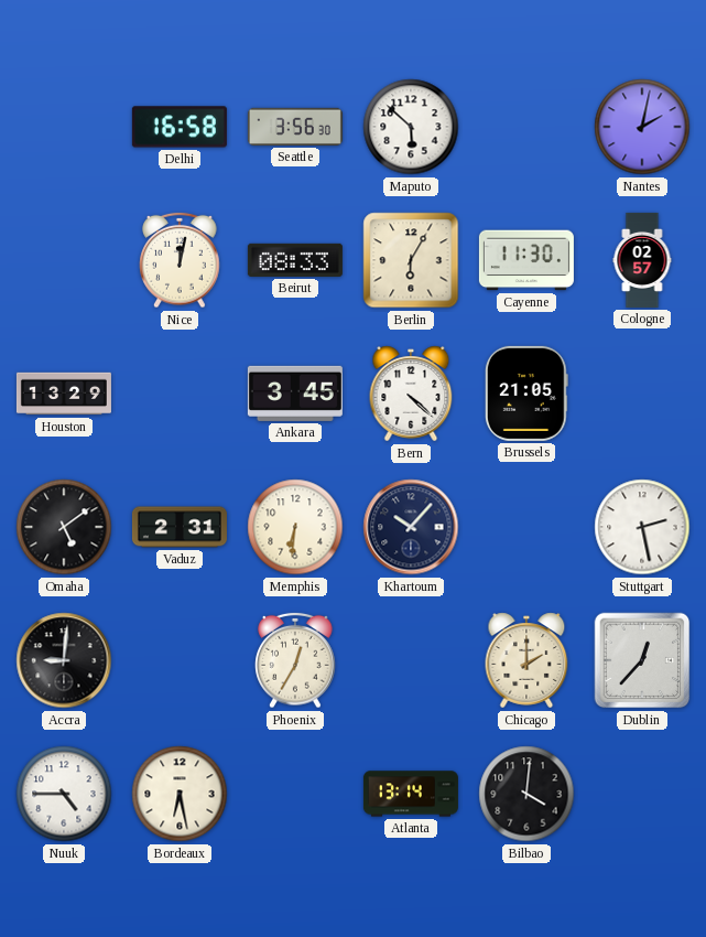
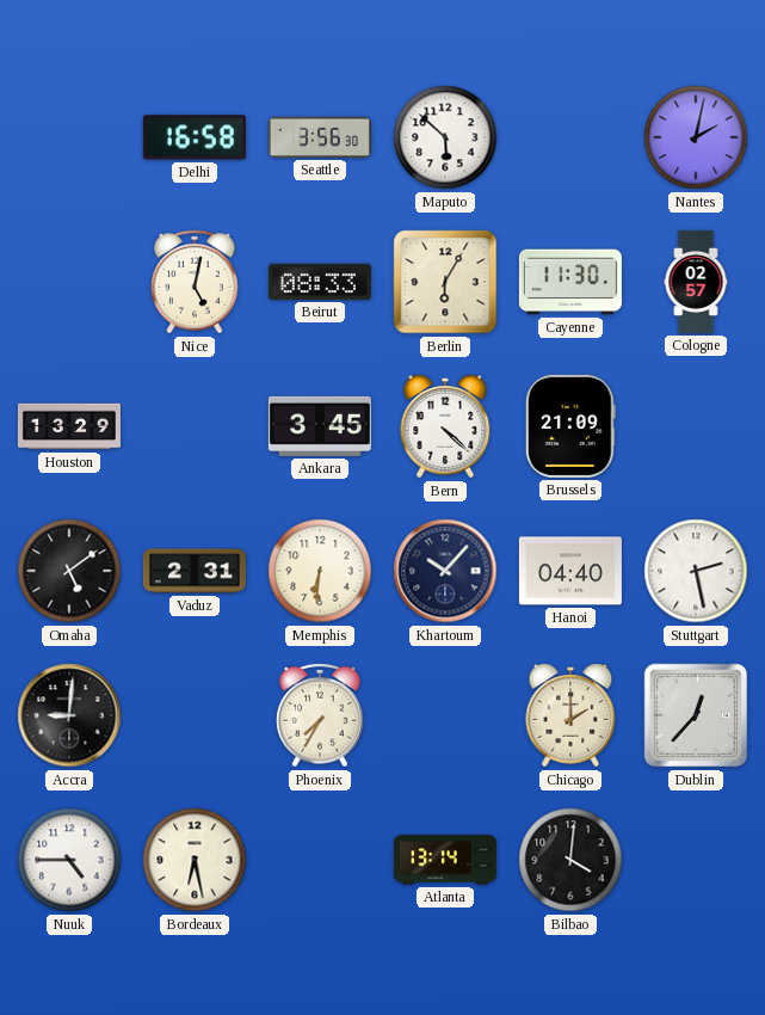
Nice: 12:02 -> 5:02
Brussels: 21:05 -> 21:09
Hanoi: none -> 04:40
Phoenix: 12:35 -> 7:35
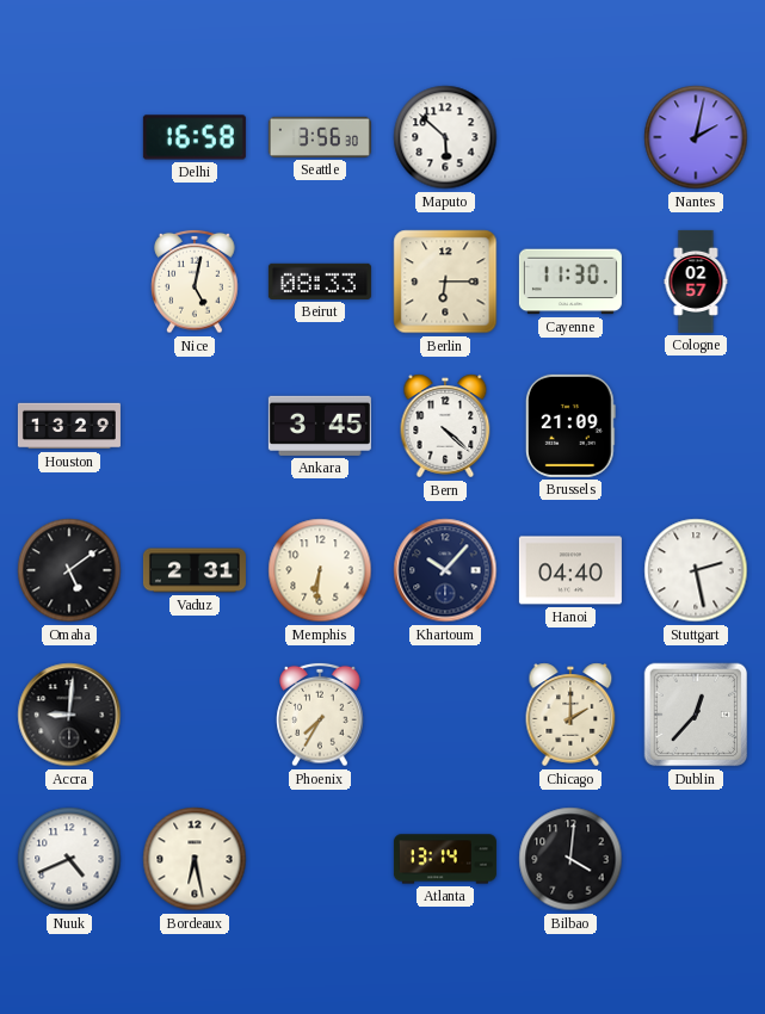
Berlin: 6:05 -> 6:15
Nuuk: 4:45 -> 4:41
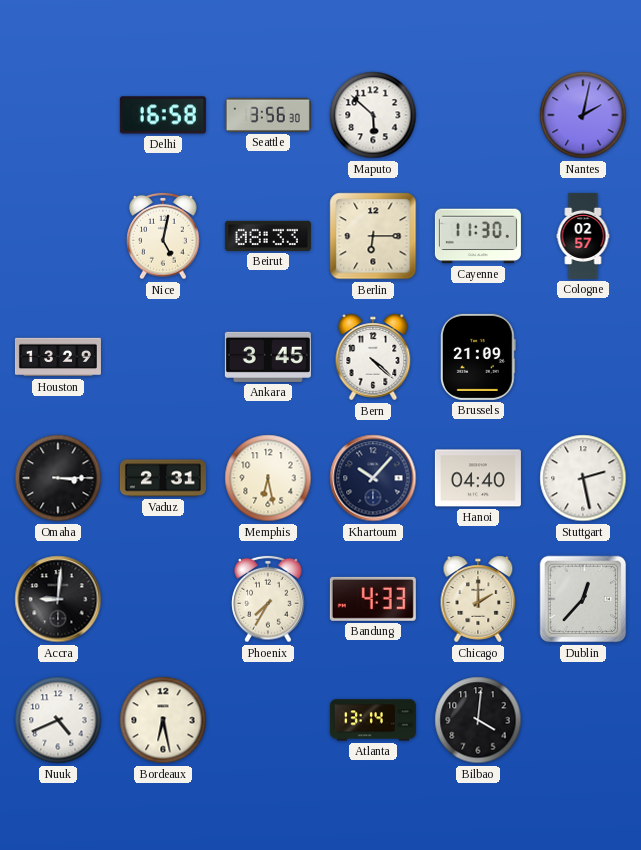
Omaha: 5:09 -> 3:15
Memphis: 6:31 -> 6:28
Bandung: none -> 4:33
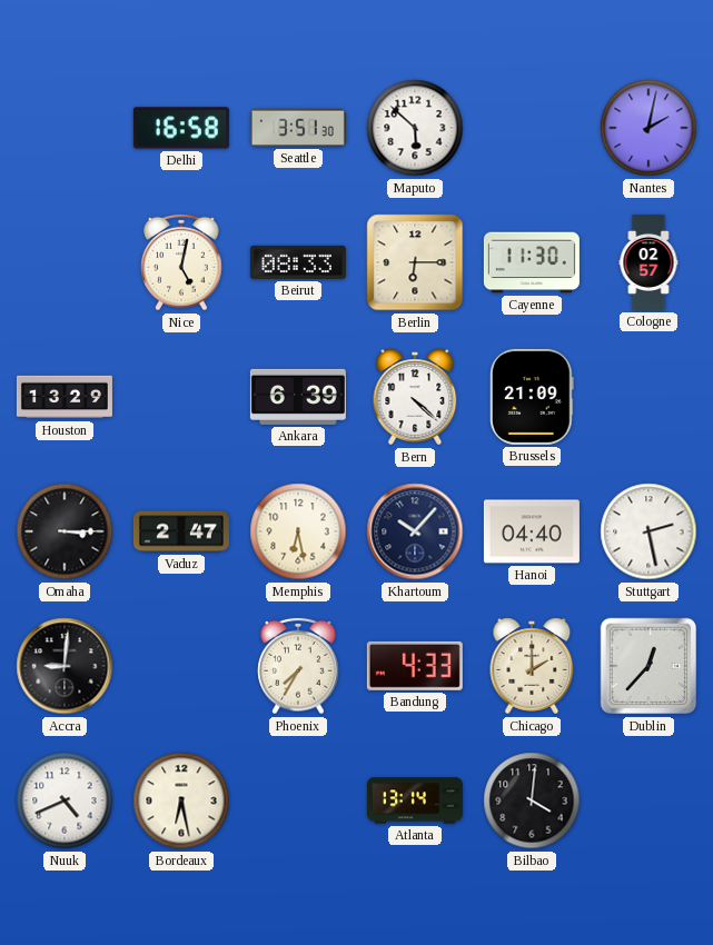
Seattle: 3:56 -> 3:51
Ankara: 3:45 -> 6:39
Vaduz: 2:31 -> 2:47
